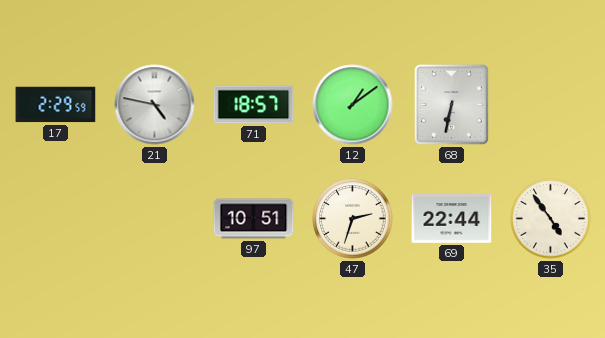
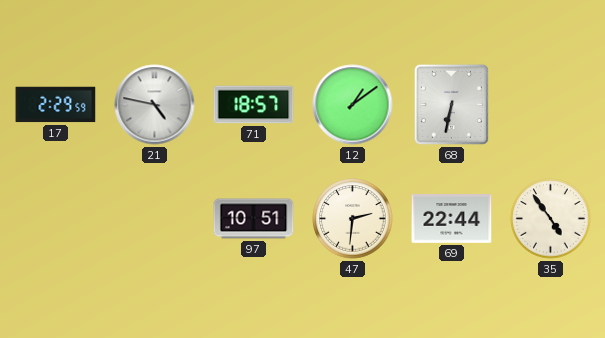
47: 2:33 -> 2:31
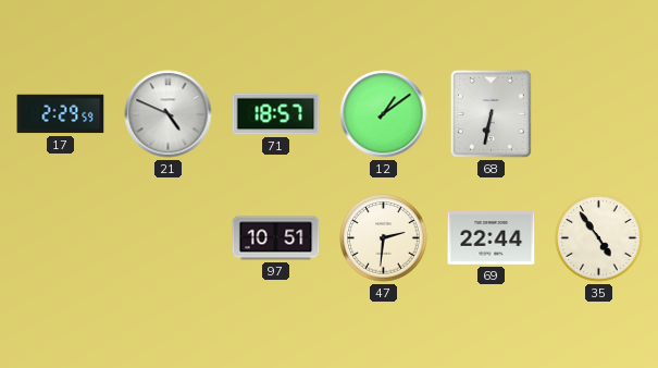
21: 4:47 -> 4:49
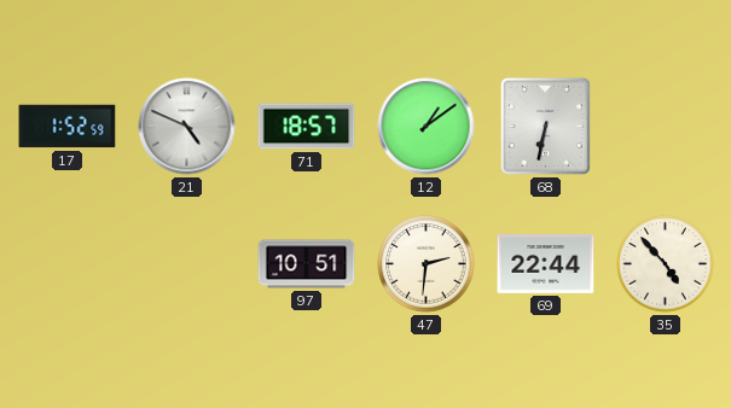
17: 2:29 -> 1:52
35: 4:54 -> 4:53
